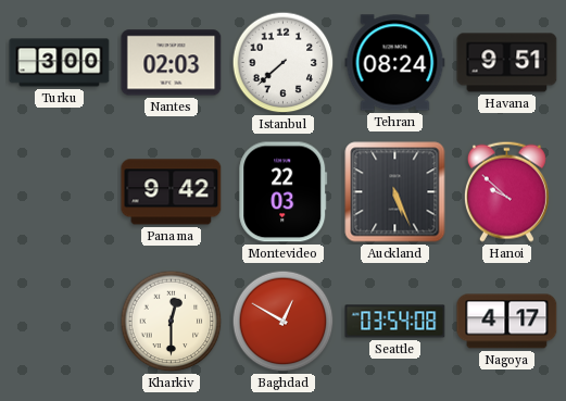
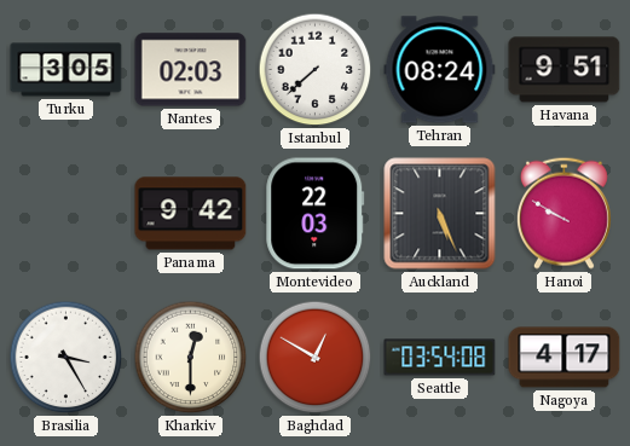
Turku: 3:00 -> 3:05
Hanoi: 9:52 -> 9:50
Brasilia: none -> 3:25
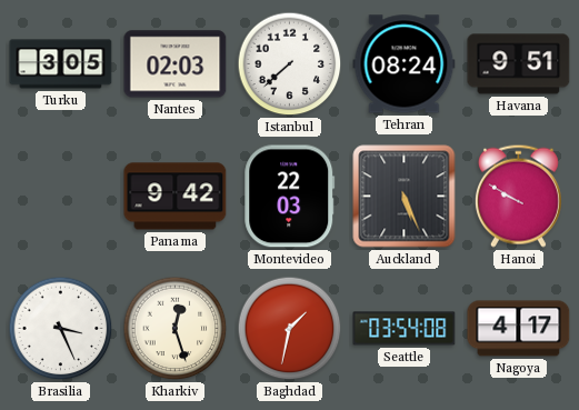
Brasilia: 3:25 -> 3:26
Kharkiv: 12:30 -> 12:27
Baghdad: 12:50 -> 1:32
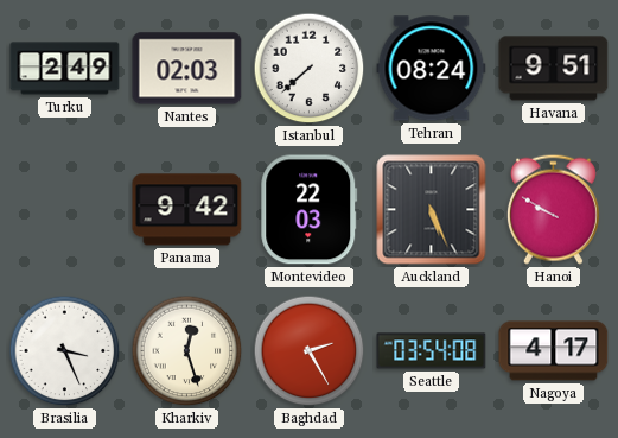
Turku: 3:05 -> 2:49
Baghdad: 1:32 -> 2:25
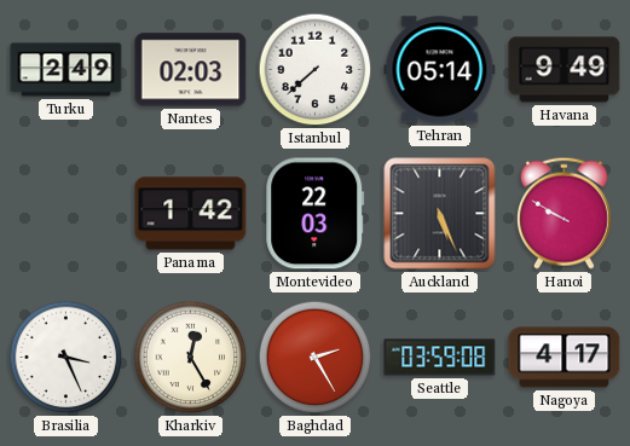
Tehran: 08:24 -> 05:14
Havana: 9:51 -> 9:49
Panama: 9:42 -> 1:42
Kharkiv: 12:27 -> 12:25
Seattle: 03:54 -> 03:59
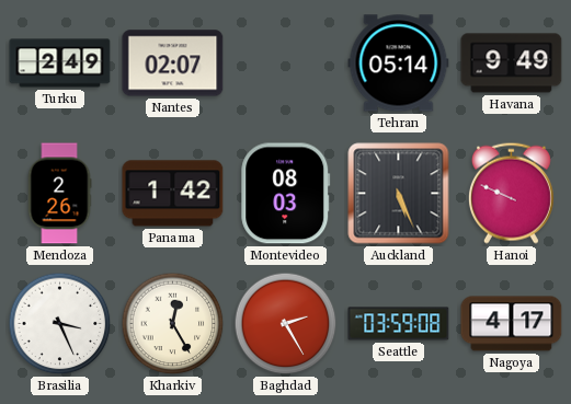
Nantes: 02:03 -> 02:07
Istanbul: 7:38 -> none
Mendoza: none -> 2:26
Montevideo: 22:03 -> 08:03
Hanoi: 9:50 -> 9:49
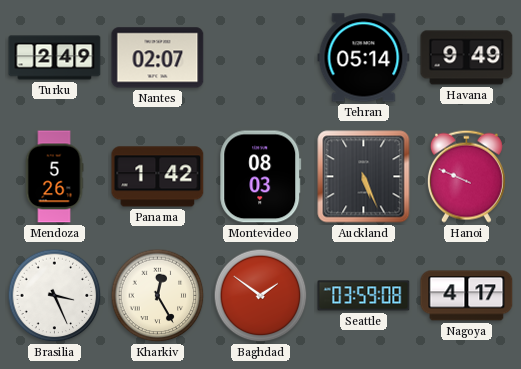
Mendoza: 2:26 -> 5:26
Baghdad: 2:25 -> 1:51
